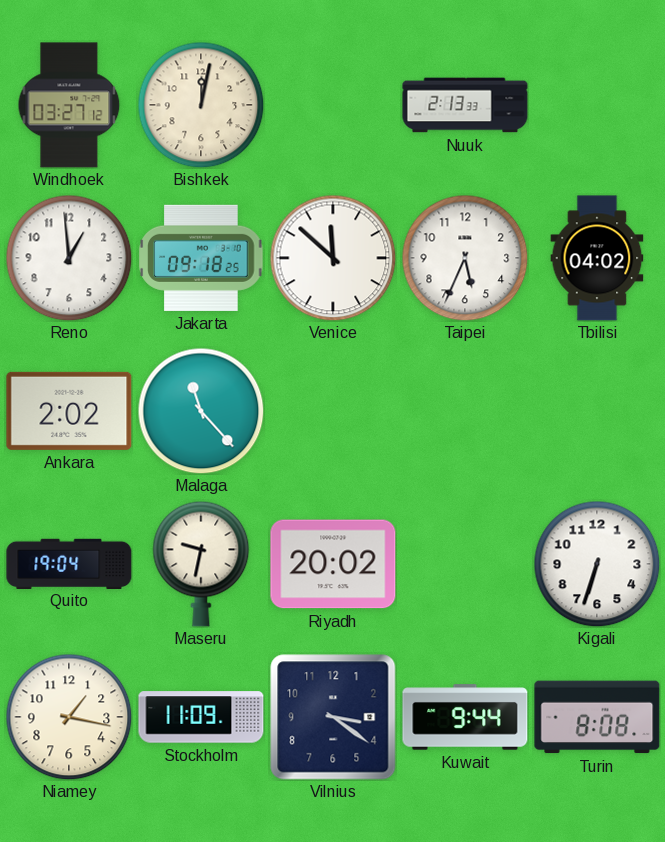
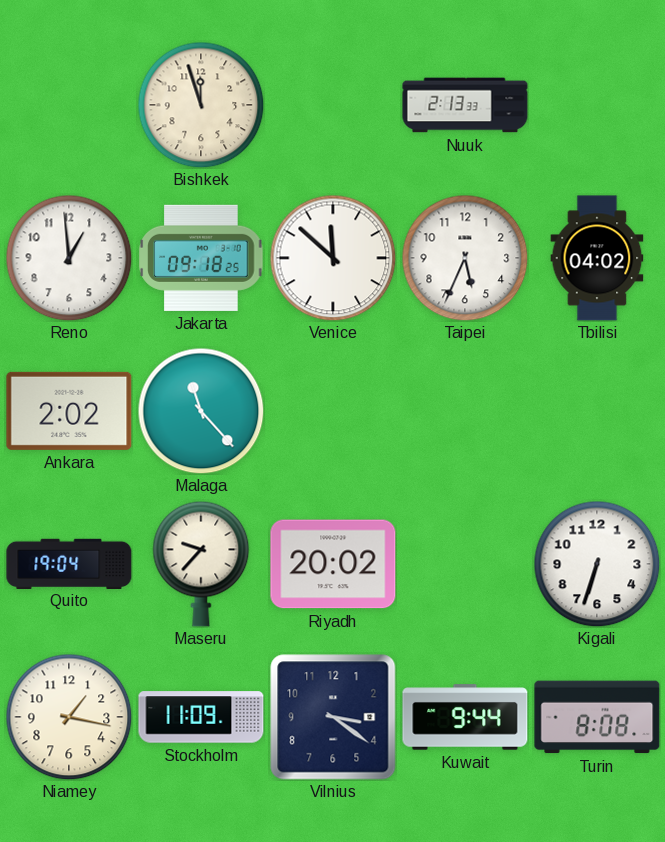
Windhoek: 03:27 -> none
Bishkek: 12:02 -> 11:57
Maseru: 9:32 -> 9:37
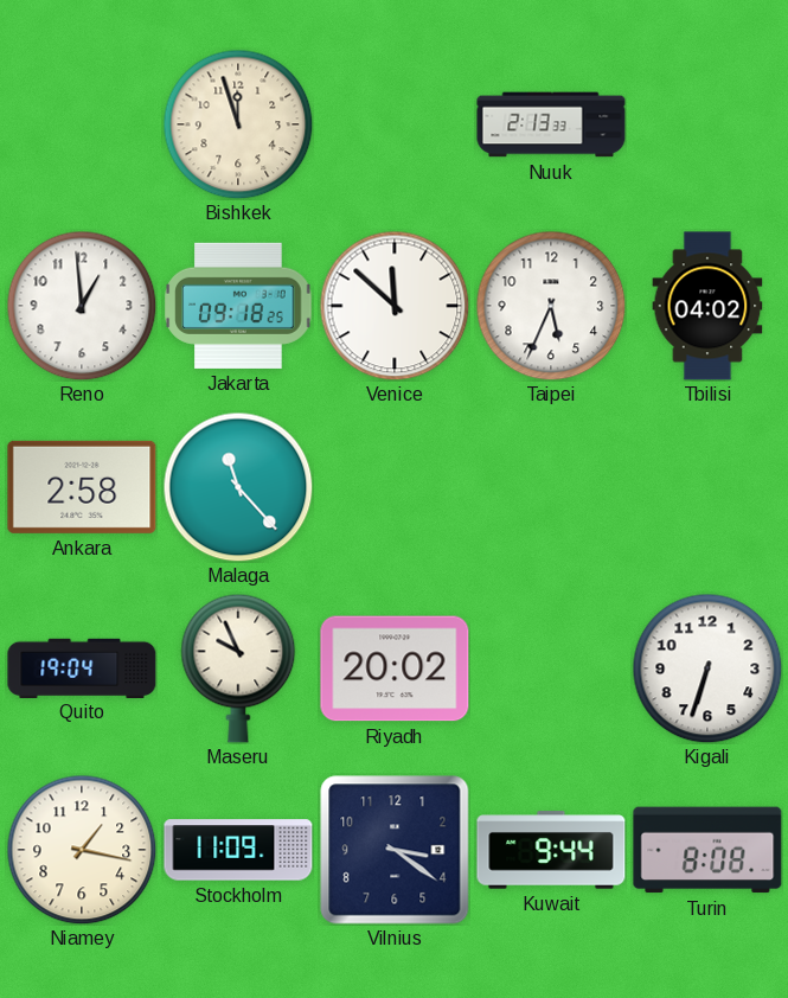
Ankara: 2:02 -> 2:58
Maseru: 9:37 -> 9:56
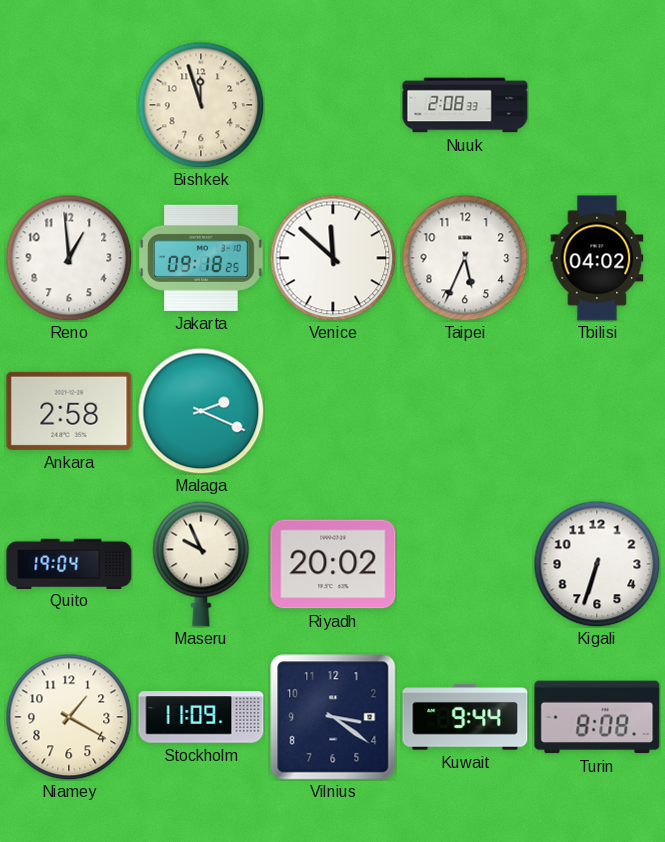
Nuuk: 2:13 -> 2:08
Malaga: 11:23 -> 2:19
Niamey: 1:17 -> 1:20
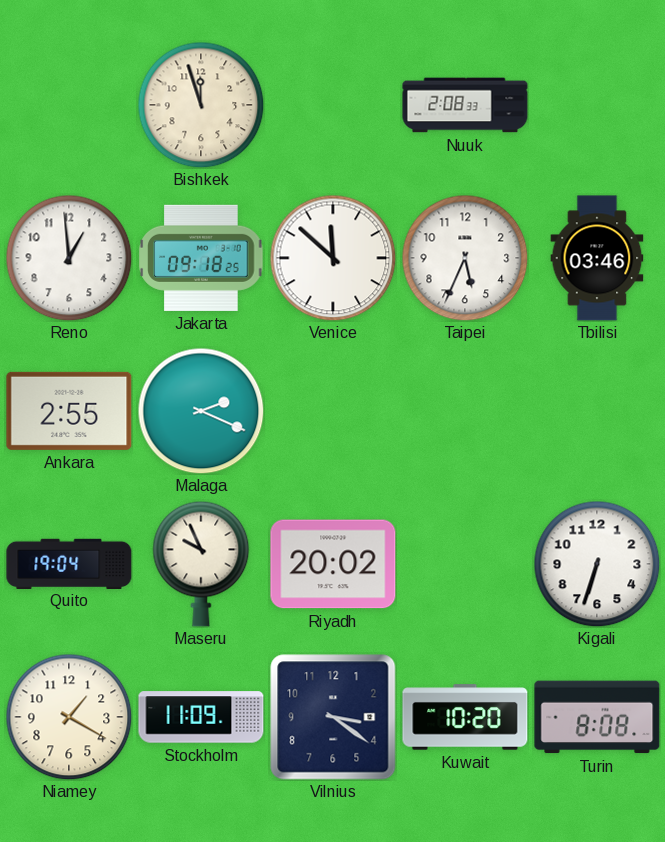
Tbilisi: 04:02 -> 03:46
Ankara: 2:58 -> 2:55
Kuwait: 9:44 -> 10:20
